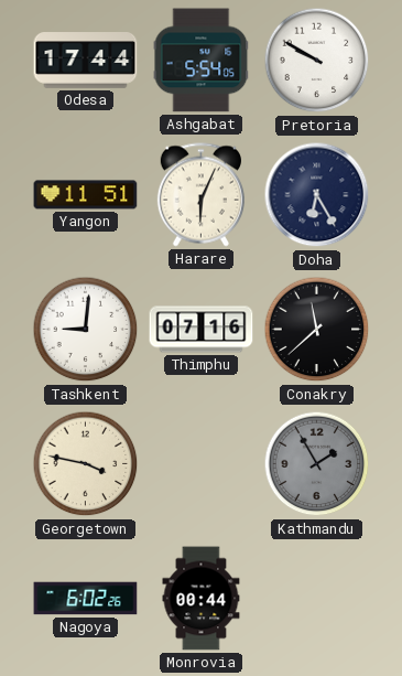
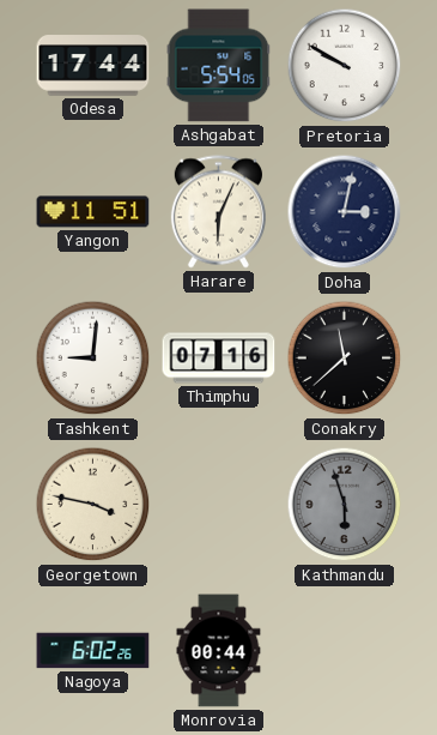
Doha: 6:25 -> 3:02
Kathmandu: 1:55 -> 5:57
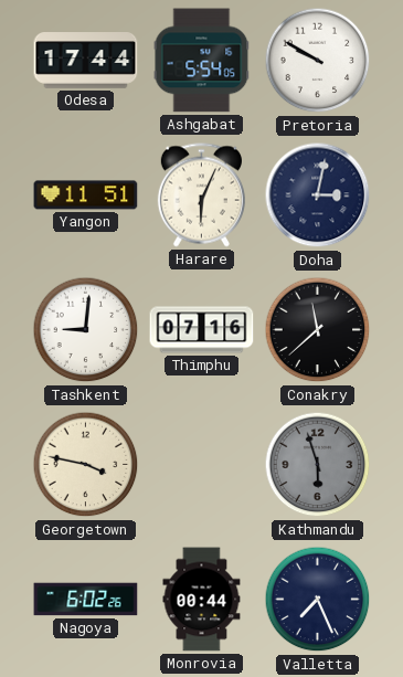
Valletta: none -> 7:26
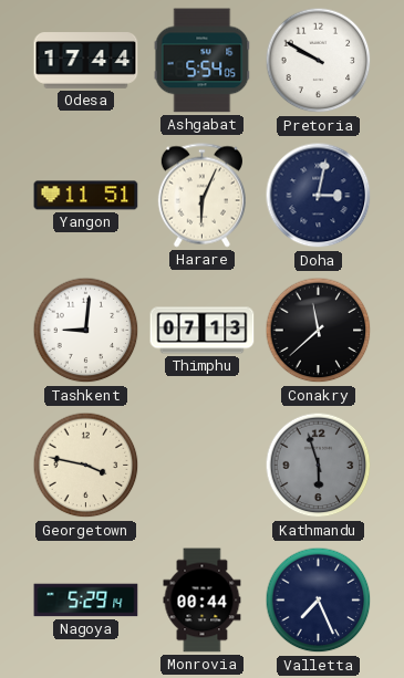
Thimphu: 07:16 -> 07:13
Nagoya: 6:02 -> 5:29
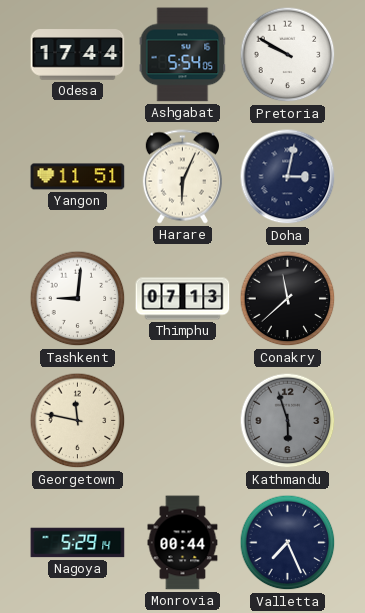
Georgetown: 3:47 -> 11:47
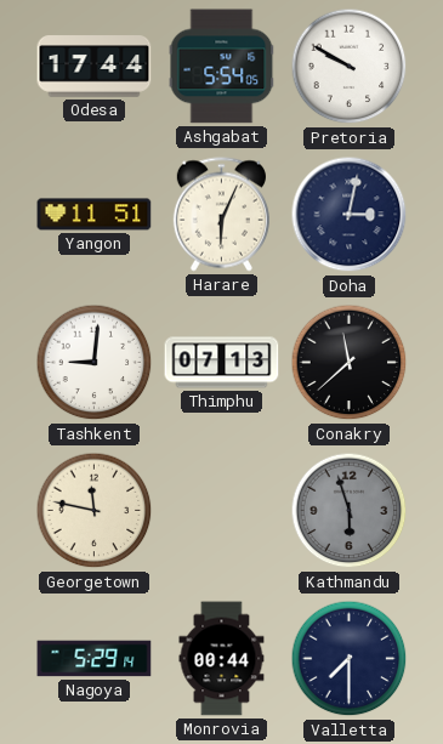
Valletta: 7:26 -> 7:30
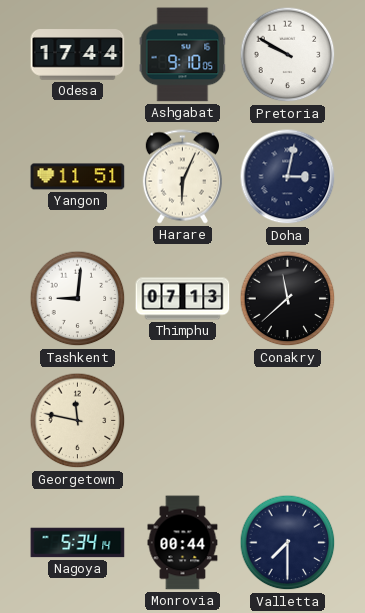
Ashgabat: 5:54 -> 9:10
Kathmandu: 5:57 -> none
Nagoya: 5:29 -> 5:34
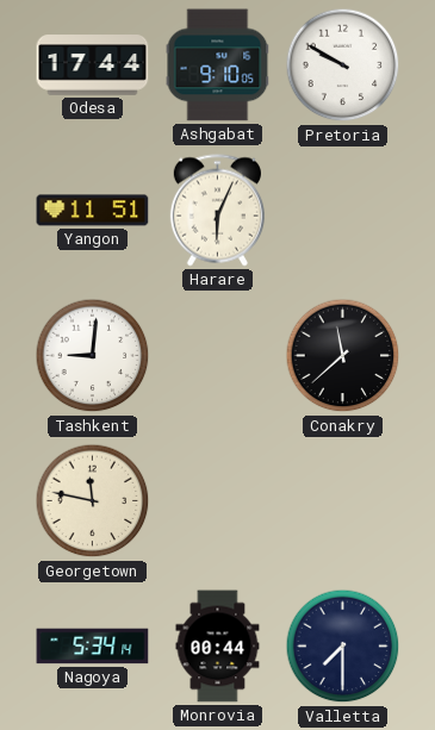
Doha: 3:02 -> none
Thimphu: 07:13 -> none
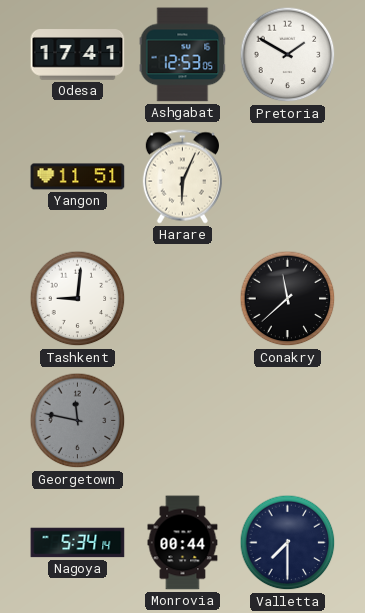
Odesa: 17:44 -> 17:41
Ashgabat: 9:10 -> 12:53
Pretoria: 9:50 -> 1:50
Georgetown dial: cream -> grey
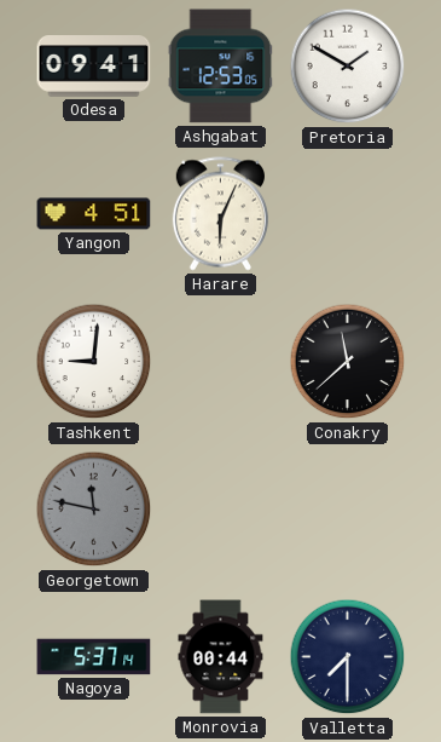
Odesa: 17:41 -> 09:41
Yangon: 11:51 -> 4:51
Nagoya: 5:34 -> 5:37
